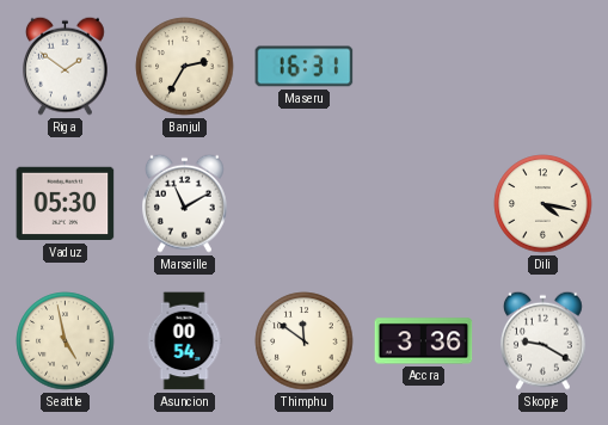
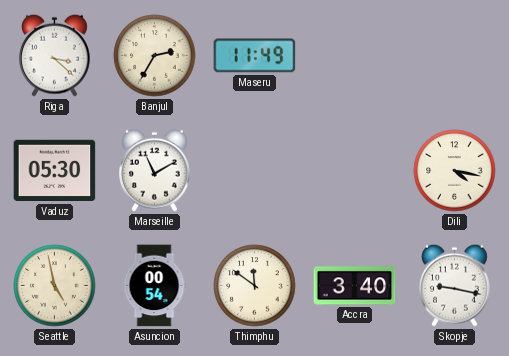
Riga: 1:51 -> 3:22
Maseru: 16:31 -> 11:49
Accra: 3:36 -> 3:40
Skopje: 9:20 -> 9:17
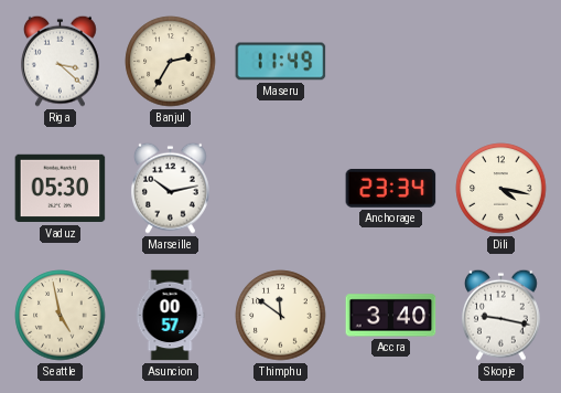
Marseille: 11:10 -> 10:13
Anchorage: none -> 23:34
Asuncion: 00:54 -> 00:57
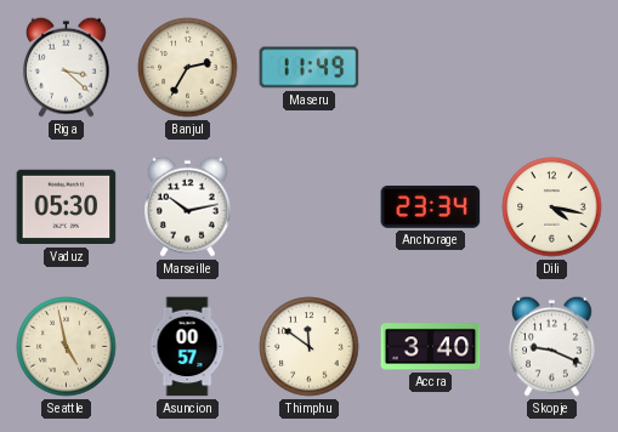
Skopje: 9:17 -> 9:19
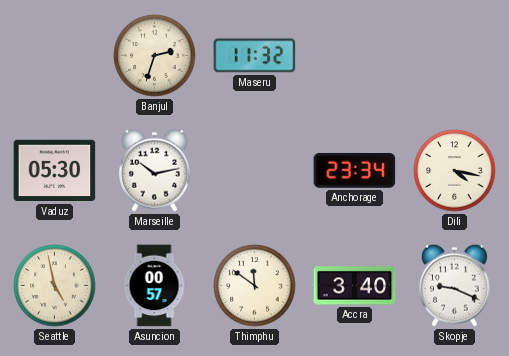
Riga: 3:22 -> none
Banjul: 2:35 -> 2:33
Maseru: 11:49 -> 11:32
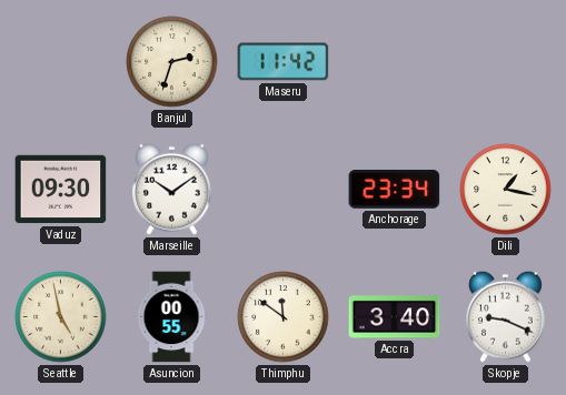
Maseru: 11:32 -> 11:42
Vaduz: 05:30 -> 09:30
Marseille: 10:13 -> 10:09
Dili: 4:17 -> 1:17
Asuncion: 00:57 -> 00:55
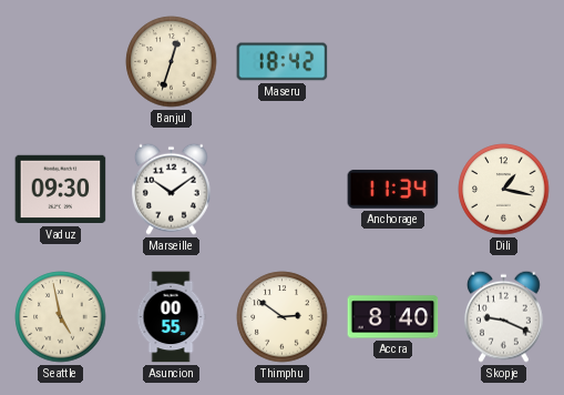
Banjul: 2:33 -> 12:33
Maseru: 11:42 -> 18:42
Anchorage: 23:34 -> 11:34
Thimphu: 11:51 -> 2:51
Accra: 3:40 -> 8:40
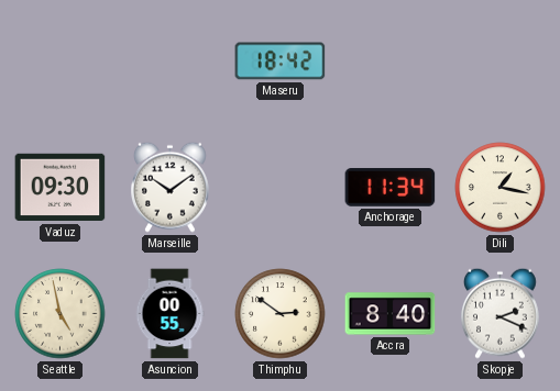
Banjul: 12:33 -> none
Skopje: 9:19 -> 2:19
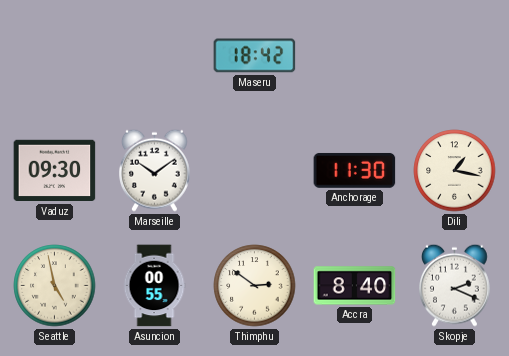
Anchorage: 11:34 -> 11:30
